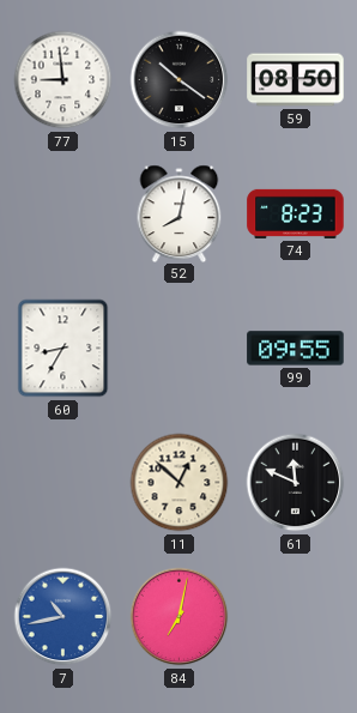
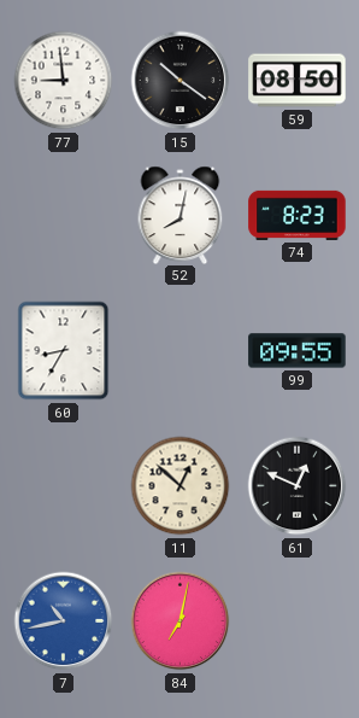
61: 11:49 -> 12:49
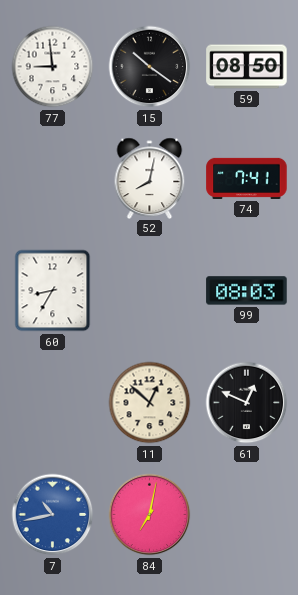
74: 8:23 -> 7:41
99: 09:55 -> 08:03
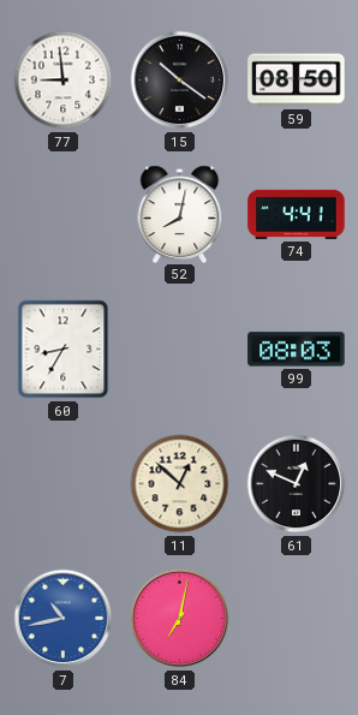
74: 7:41 -> 4:41
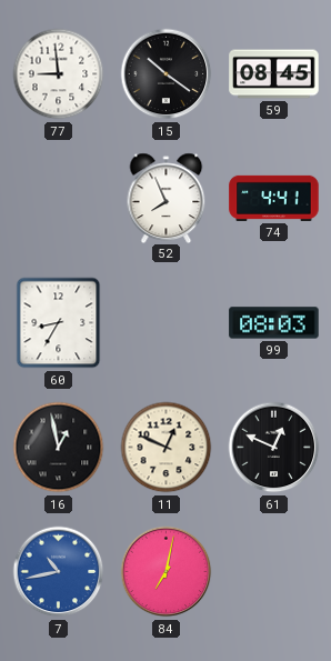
59: 08:50 -> 08:45
52: 8:02 -> 7:56
16: none -> 12:58
11: 12:52 -> 12:49
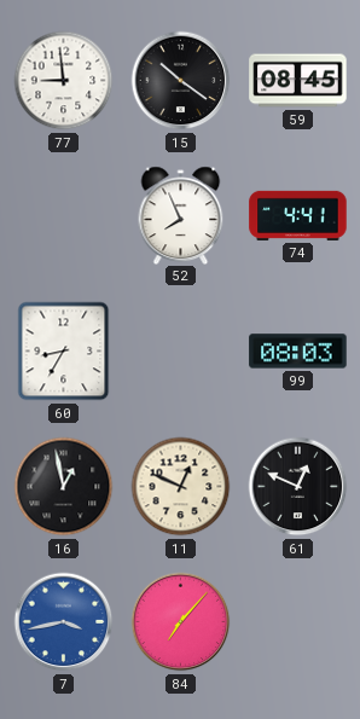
7: 10:43 -> 3:43
84: 7:02 -> 7:07
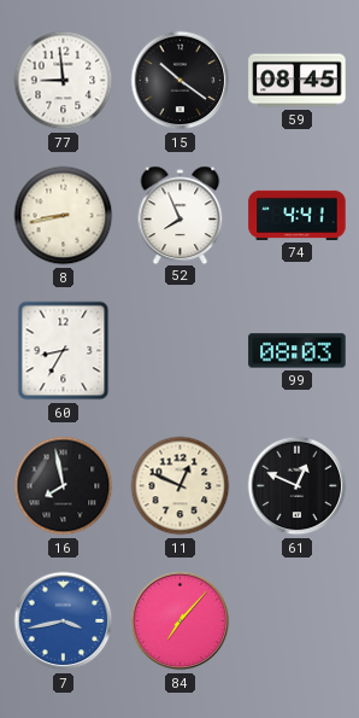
8: none -> 8:43
16: 12:58 -> 7:58
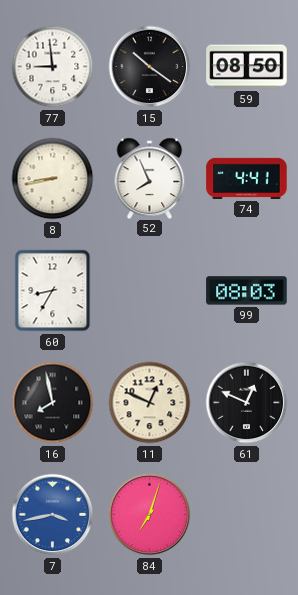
59: 08:45 -> 08:50
84: 7:07 -> 7:03
